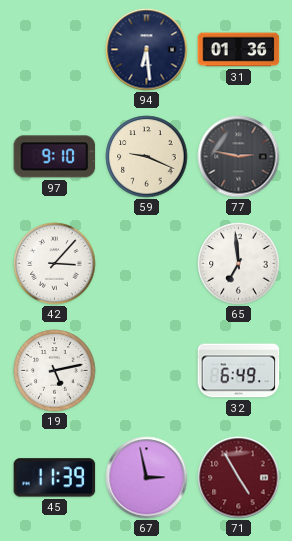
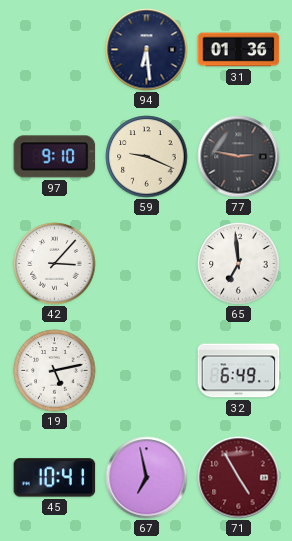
45: 11:39 -> 10:41
67: 2:58 -> 6:58
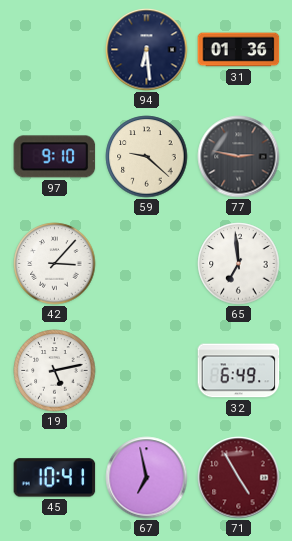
59: 9:19 -> 9:22
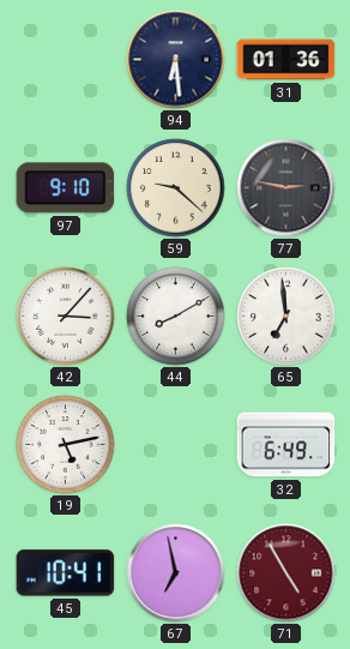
44: none -> 8:10
